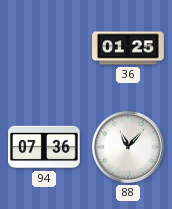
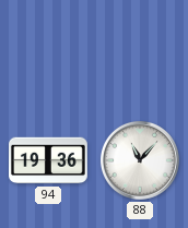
36: 01:25 -> none
94: 07:36 -> 19:36
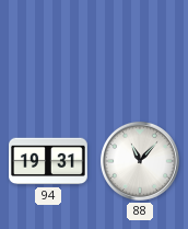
94: 19:36 -> 19:31
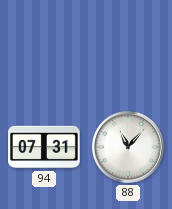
94: 19:31 -> 07:31
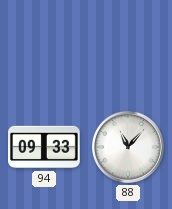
94: 07:31 -> 09:33
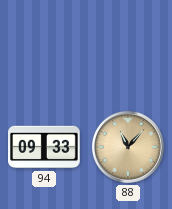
88 dial: white -> champagne
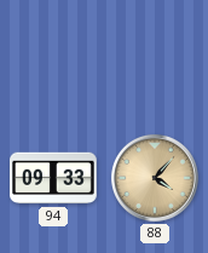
88: 11:07 -> 4:07
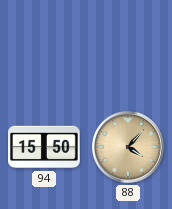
94: 09:33 -> 15:50
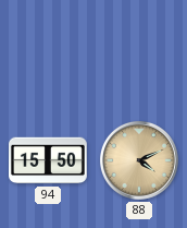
88: 4:07 -> 4:11
